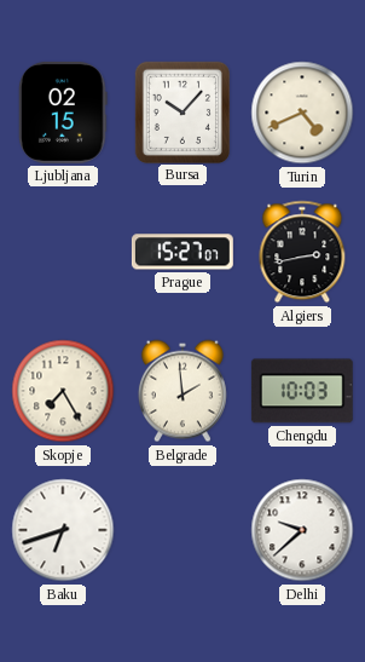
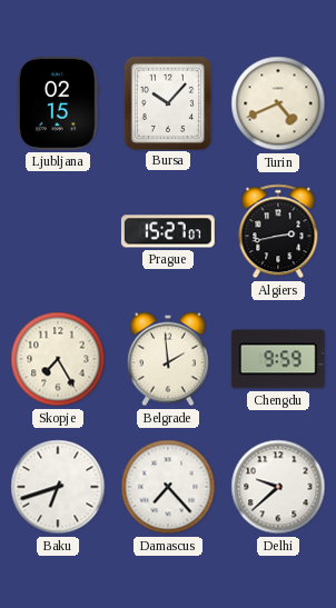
Chengdu: 10:03 -> 9:59
Damascus: none -> 7:23
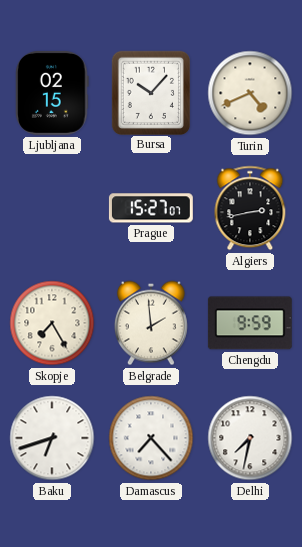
Delhi: 9:38 -> 7:32
